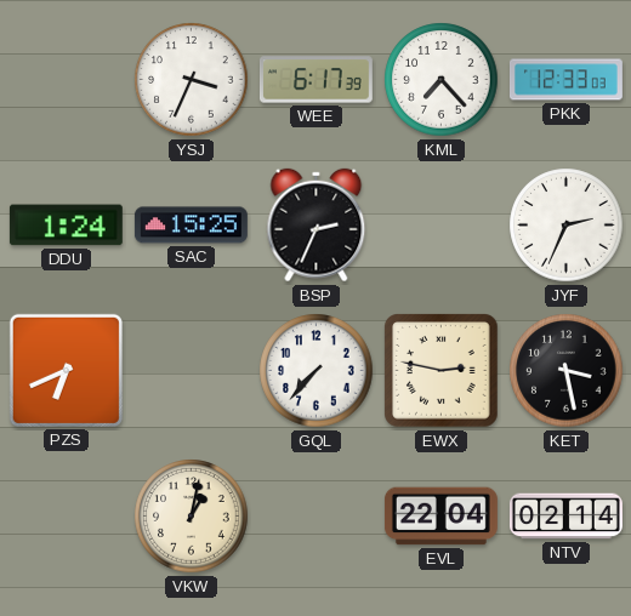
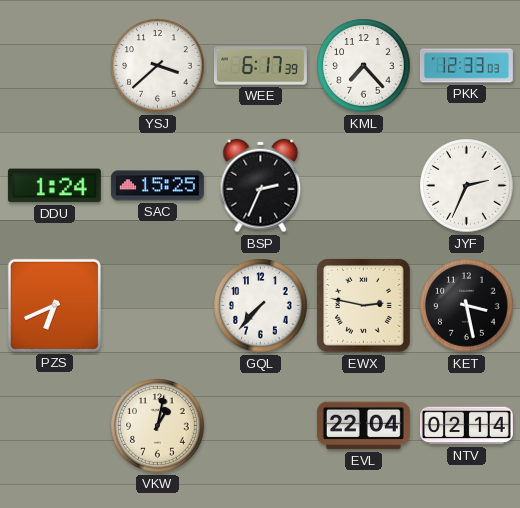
YSJ: 3:34 -> 3:38
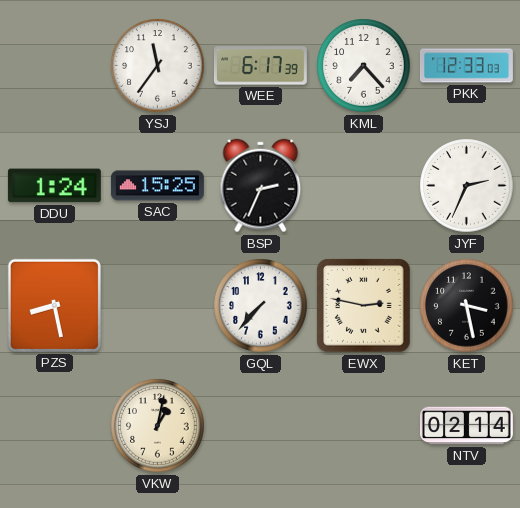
YSJ: 3:38 -> 11:36
PZS: 6:41 -> 8:28
EVL: 22:04 -> none
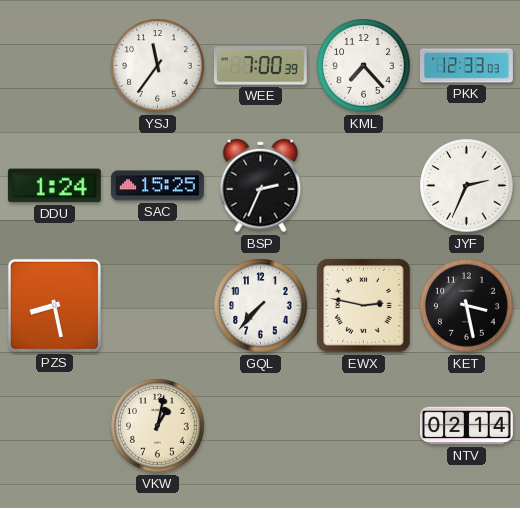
WEE: 6:17 -> 7:00
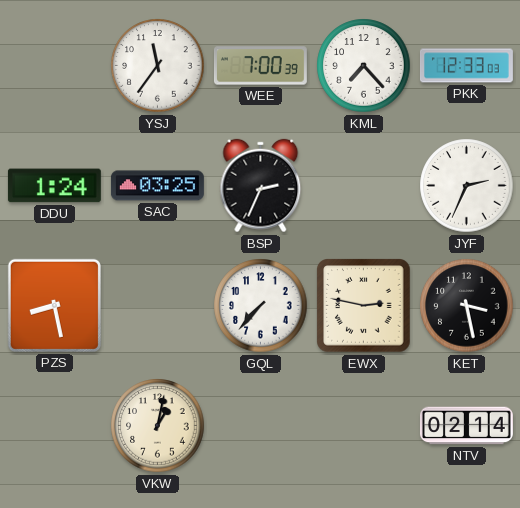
SAC: 15:25 -> 03:25
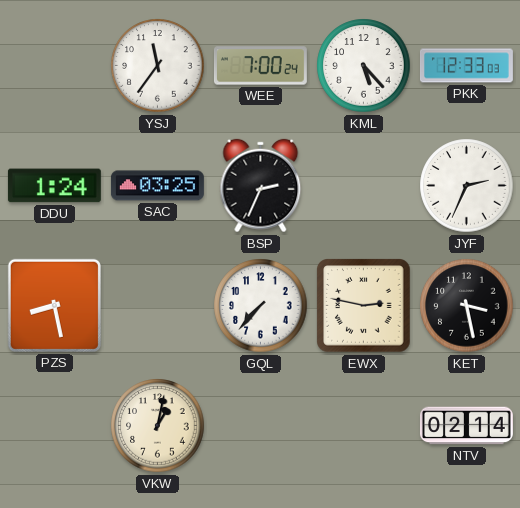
WEE: 7:00:39 -> 7:00:24
KML: 7:23 -> 5:23
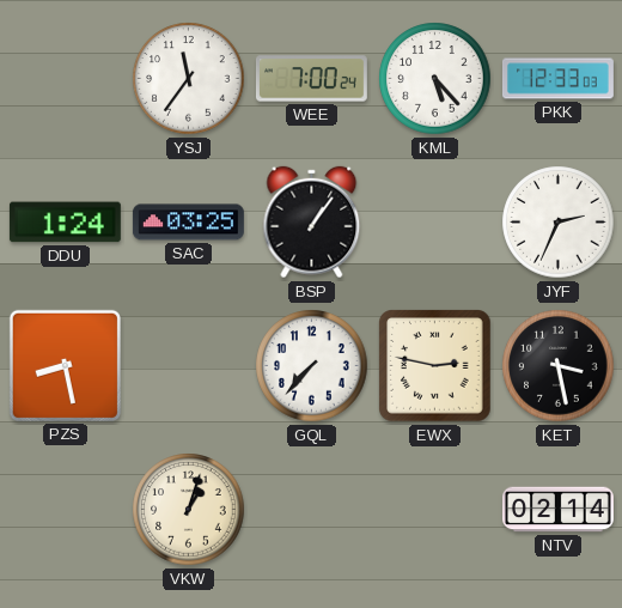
BSP: 2:34 -> 1:06
VKW: 1:02 -> 1:03
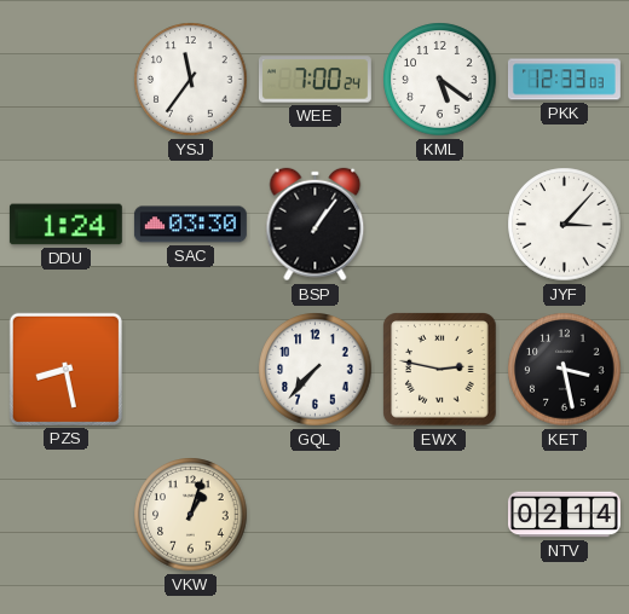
KML: 5:23 -> 5:21
SAC: 03:25 -> 03:30
JYF: 2:34 -> 3:07
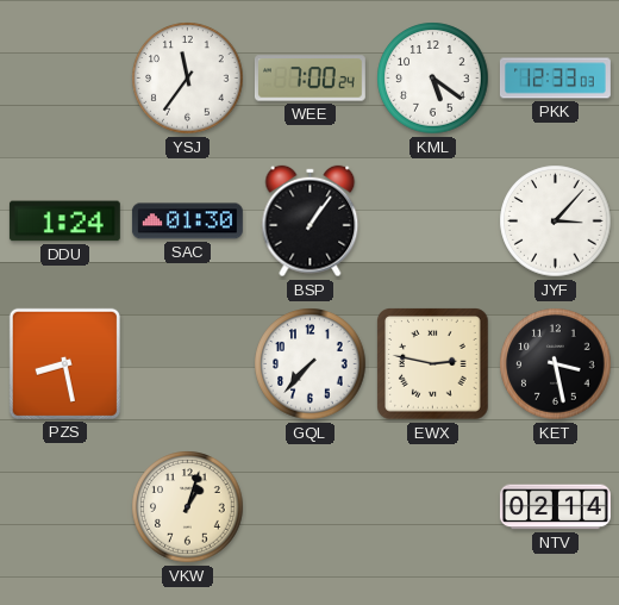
SAC: 03:30 -> 01:30
